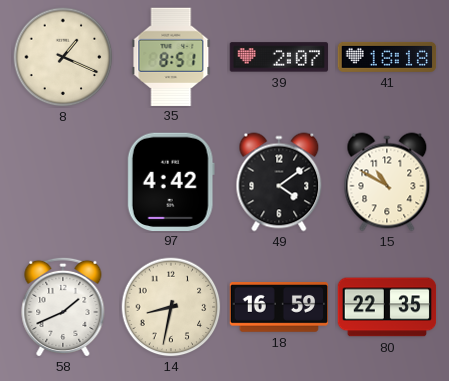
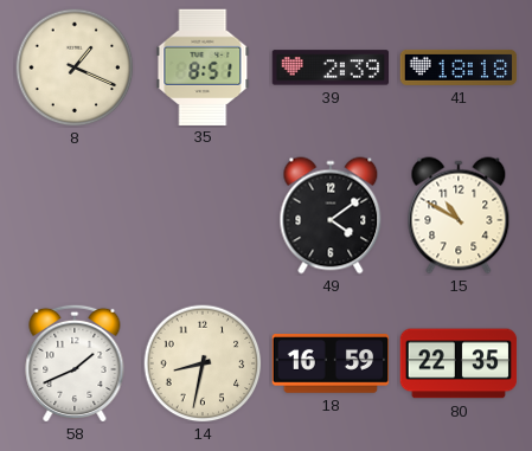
39: 2:07 -> 2:39
97: 4:42 -> none
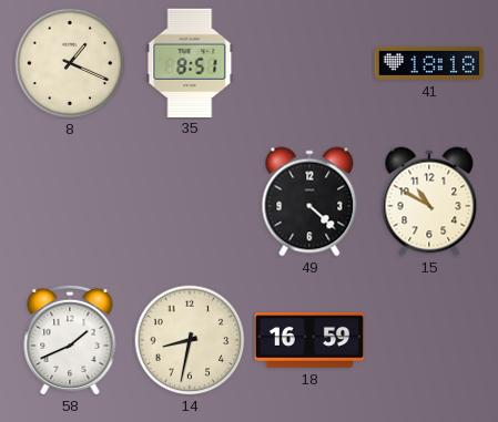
39: 2:39 -> none
49: 4:09 -> 4:22
80: 22:35 -> none
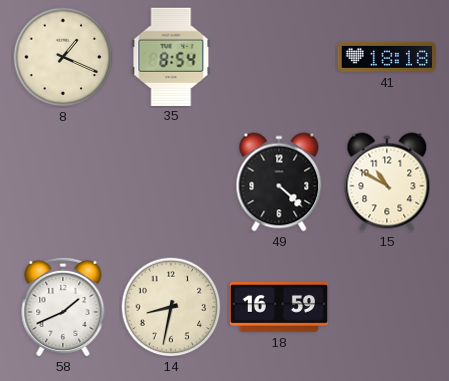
35: 8:51 -> 8:54
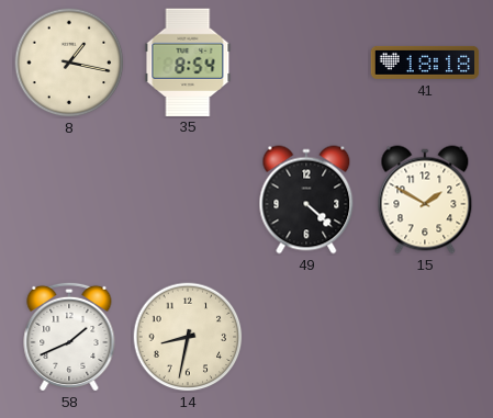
8: 1:19 -> 1:17
15: 10:50 -> 1:50
18: 16:59 -> none
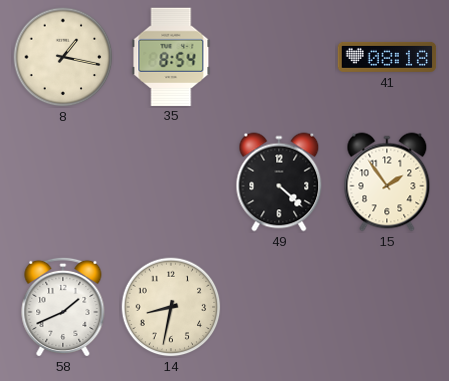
41: 18:18 -> 08:18
15: 1:50 -> 1:54
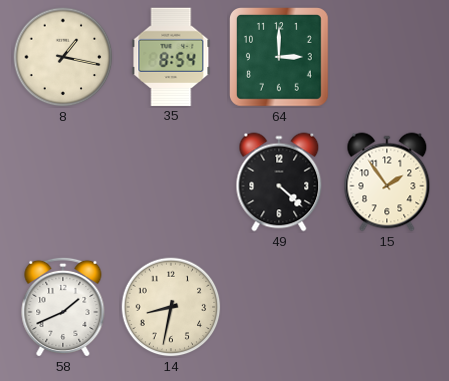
64: none -> 3:00
41: 08:18 -> none
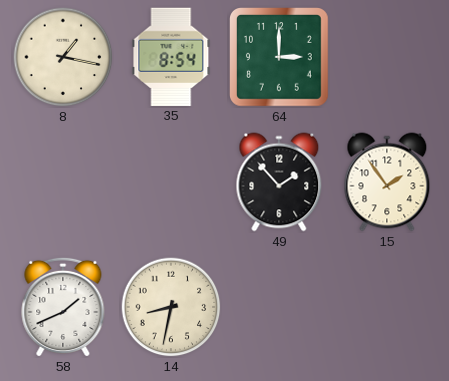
49: 4:22 -> 1:53
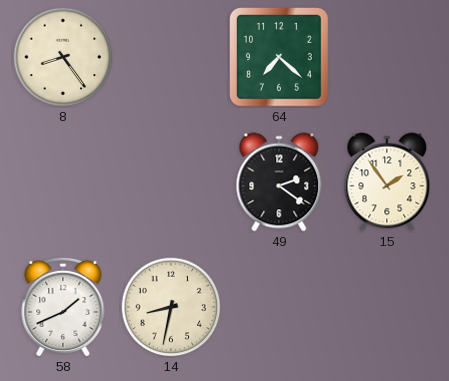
8: 1:17 -> 8:24
35: 8:54 -> none
64: 3:00 -> 7:22
49: 1:53 -> 2:21
